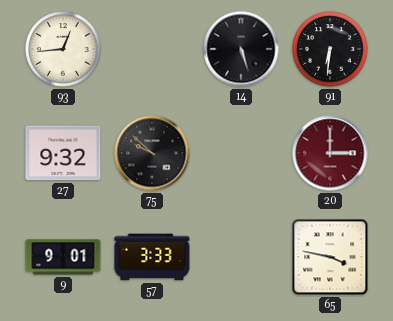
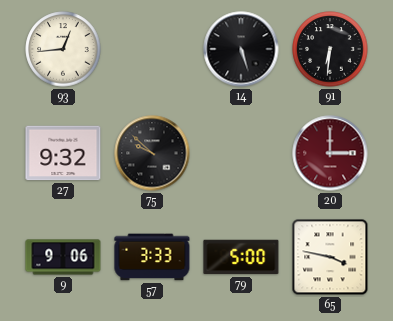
9: 9:01 -> 9:06
79: none -> 5:00
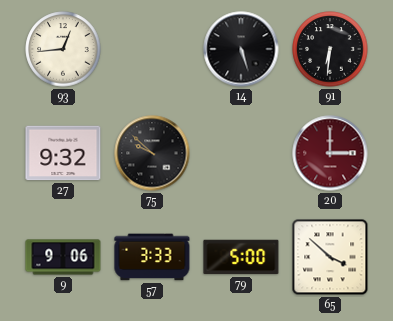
65: 3:47 -> 3:52
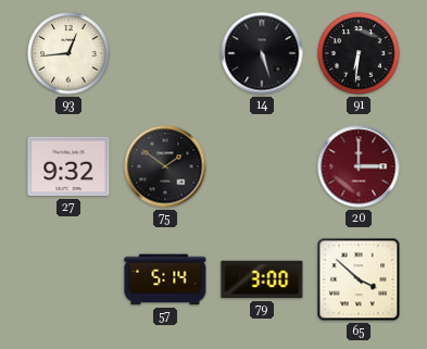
75: 9:52 -> 1:51
9: 9:06 -> none
57: 3:33 -> 5:14
79: 5:00 -> 3:00
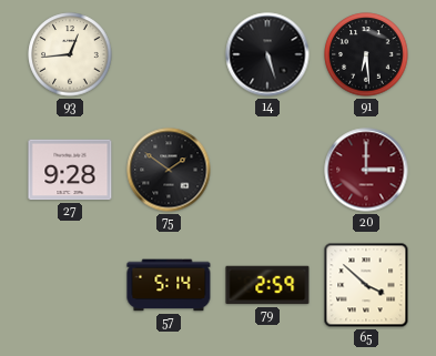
91: 6:31 -> 6:29
27: 9:32 -> 9:28
79: 3:00 -> 2:59
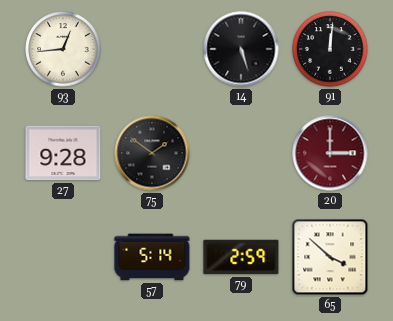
91: 6:29 -> 12:01
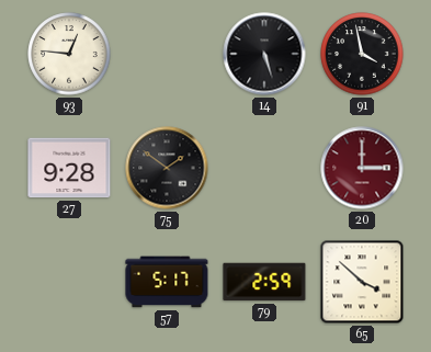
93: 12:44 -> 12:46
91: 12:01 -> 3:58
57: 5:14 -> 5:17
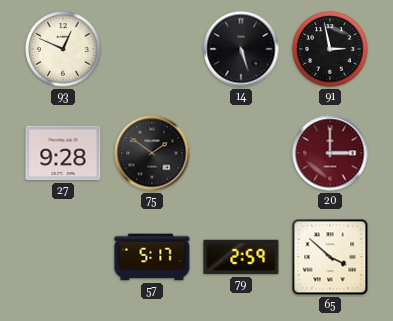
93: 12:46 -> 12:49
91: 3:58 -> 2:58
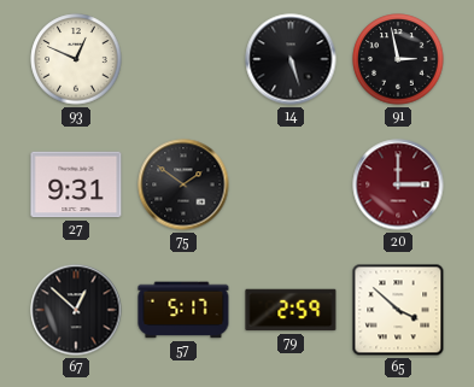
27: 9:28 -> 9:31
67: none -> 12:52
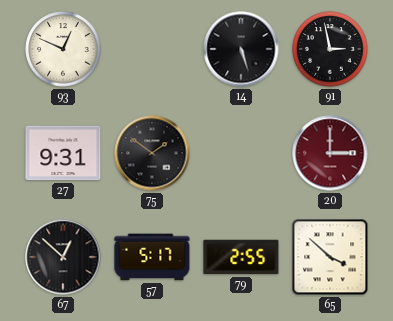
79: 2:59 -> 2:55
